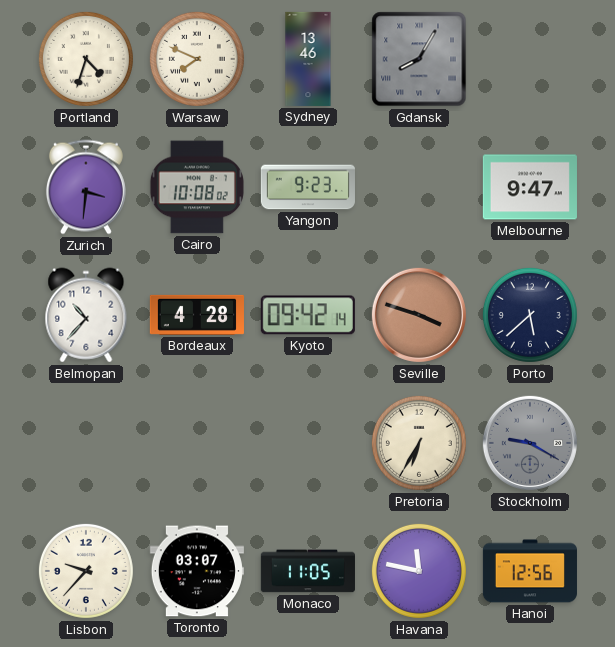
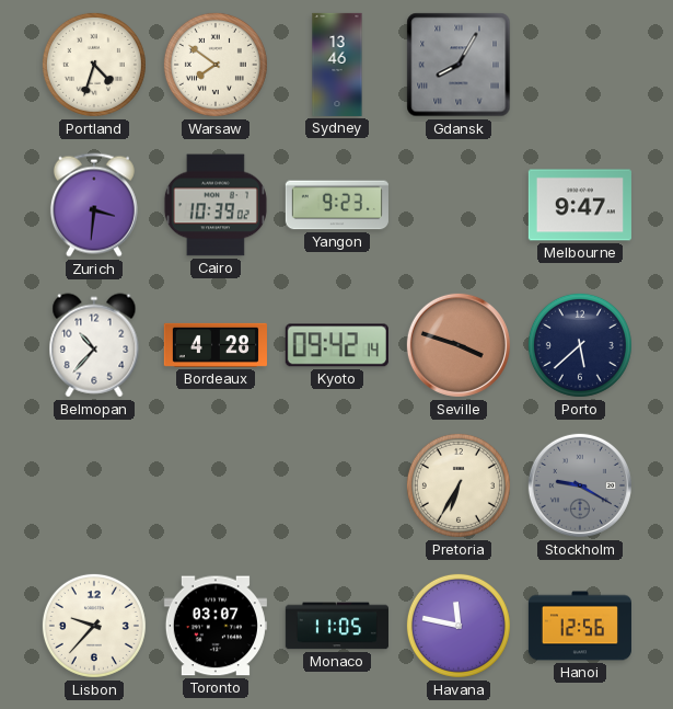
Warsaw: 7:49 -> 7:51
Cairo: 10:08 -> 10:39
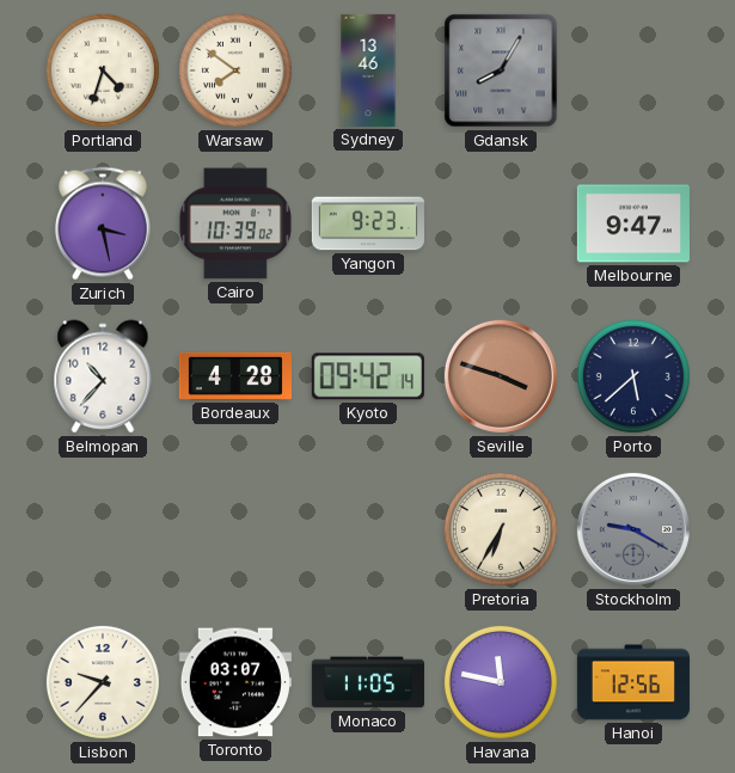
Zurich: 3:31 -> 3:28
